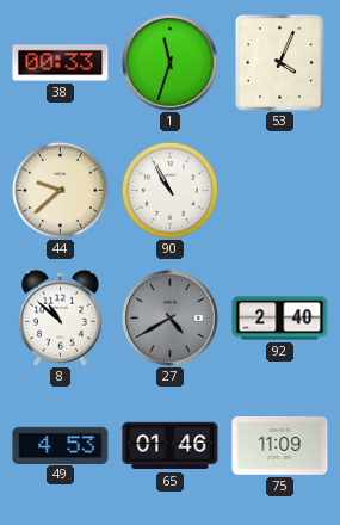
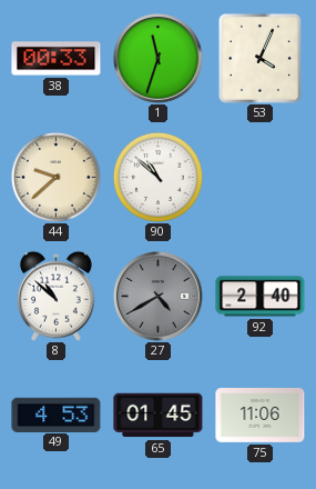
90: 10:55 -> 10:52
65: 01:46 -> 01:45
75: 11:09 -> 11:06
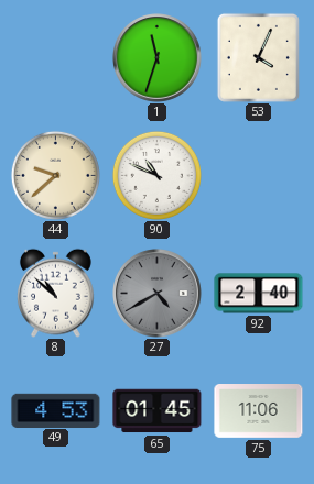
38: 00:33 -> none
90: 10:52 -> 10:49
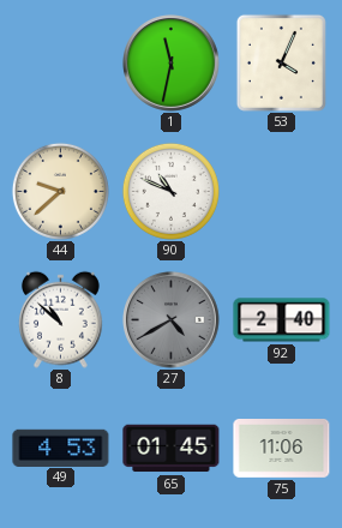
1: 11:33 -> 11:32
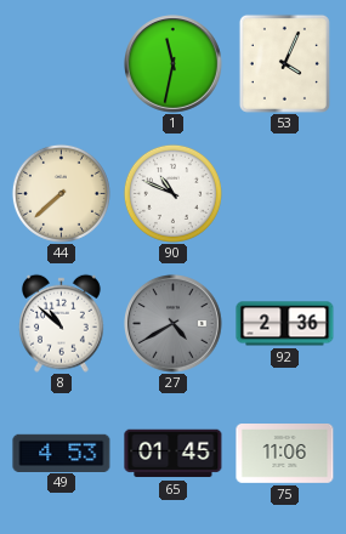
44: 9:38 -> 7:38
92: 2:40 -> 2:36
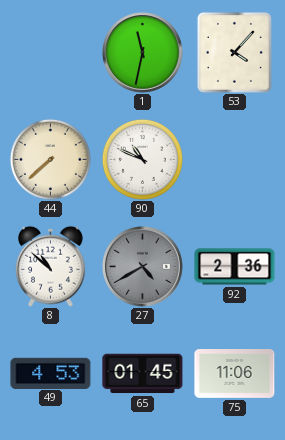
53: 4:04 -> 4:07
